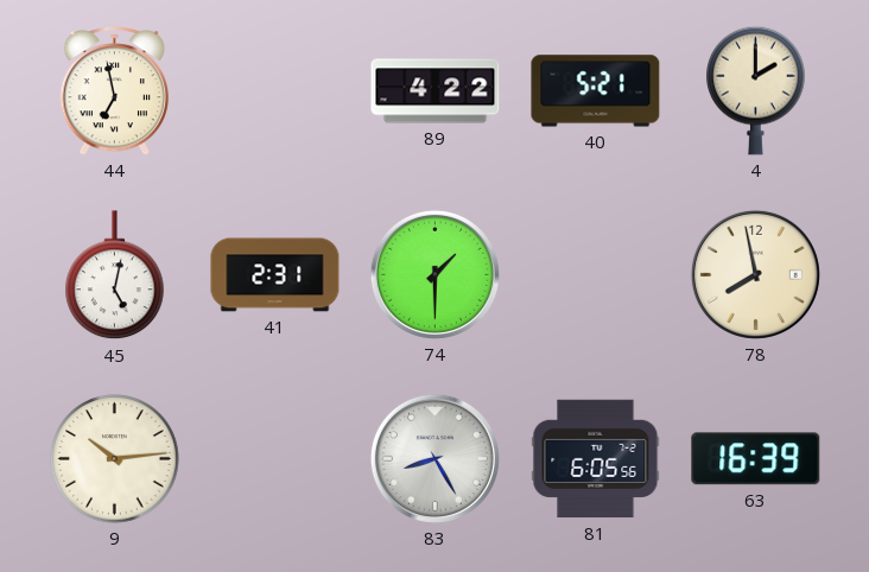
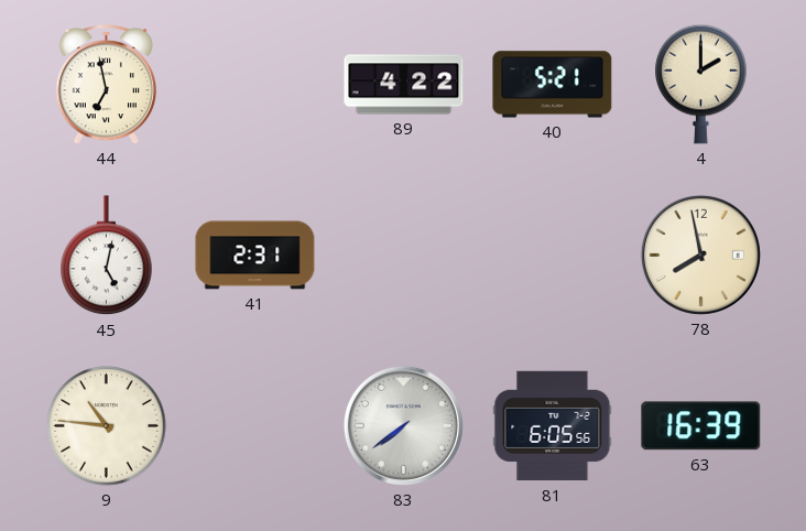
74: 1:30 -> none
9: 10:14 -> 10:46
83: 8:25 -> 7:39
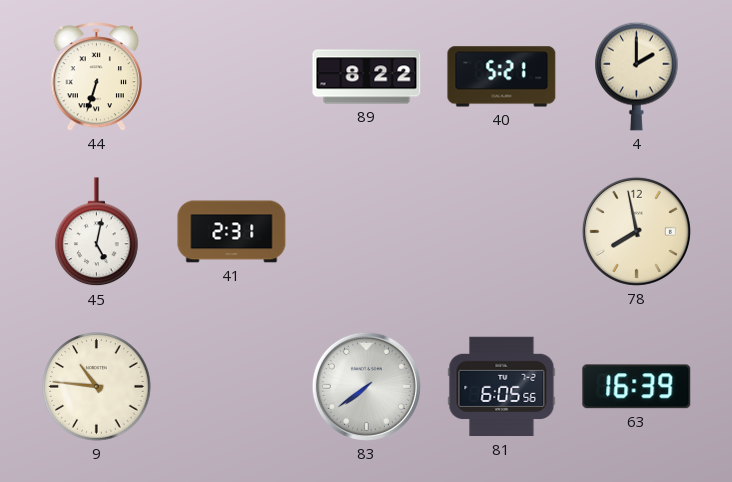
44: 6:58 -> 6:33
89: 4:22 -> 8:22
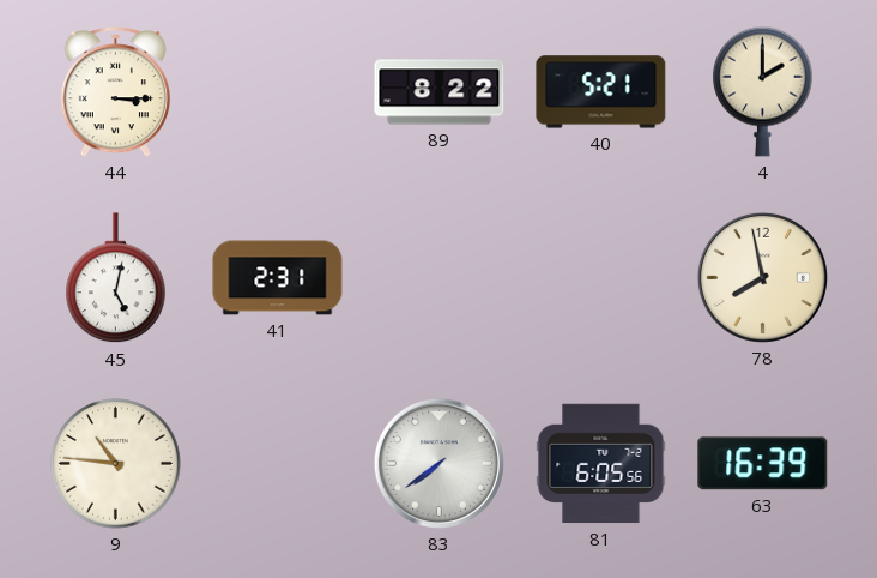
44: 6:33 -> 3:15
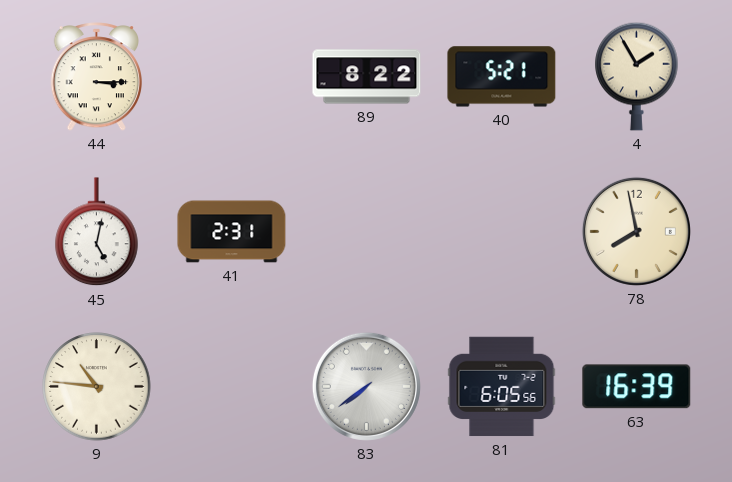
4: 2:00 -> 1:55
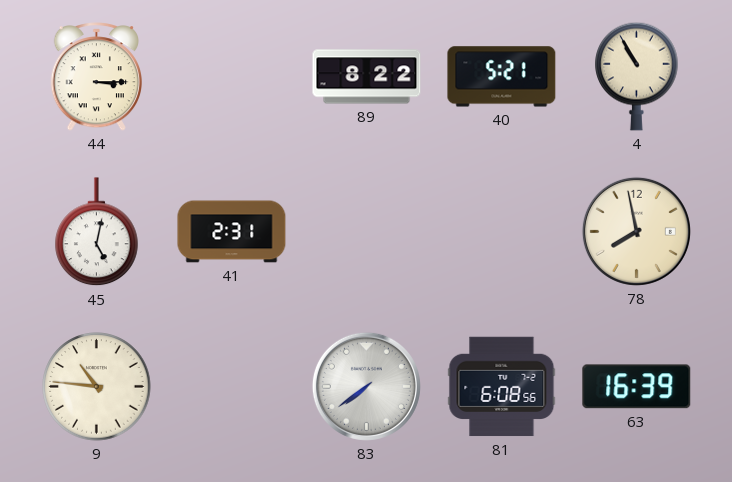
4: 1:55 -> 10:55
81: 6:05 -> 6:08
